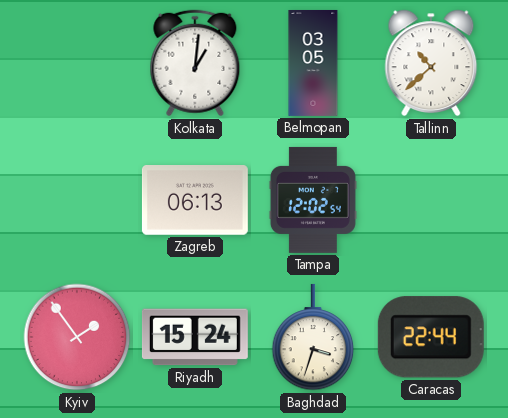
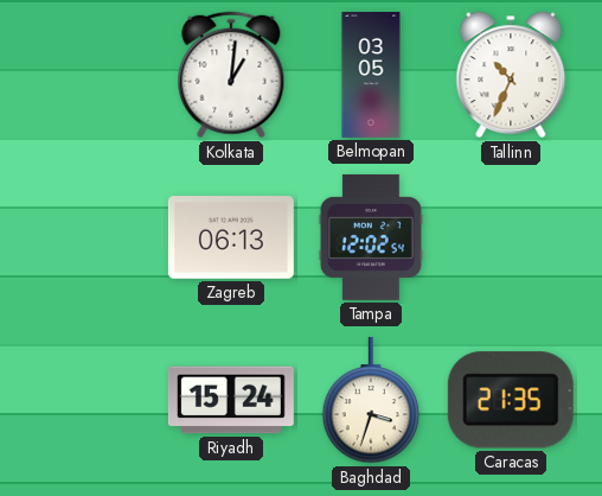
Tallinn: 10:38 -> 10:34
Kyiv: 1:54 -> none
Caracas: 22:44 -> 21:35
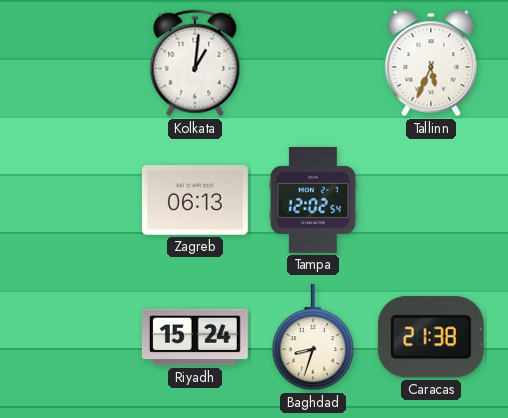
Belmopan: 03:05 -> none
Tallinn: 10:34 -> 5:34
Baghdad: 3:33 -> 8:33
Caracas: 21:35 -> 21:38
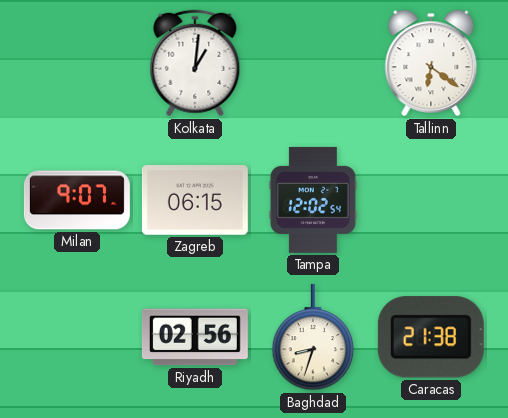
Tallinn: 5:34 -> 6:21
Milan: none -> 9:07
Zagreb: 06:13 -> 06:15
Riyadh: 15:24 -> 02:56
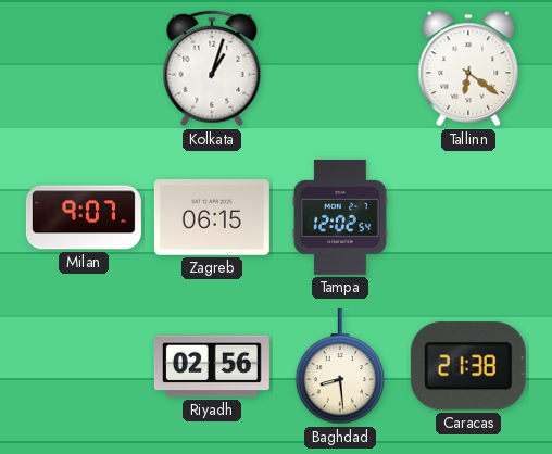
Kolkata: 1:01 -> 1:03
Baghdad: 8:33 -> 8:29
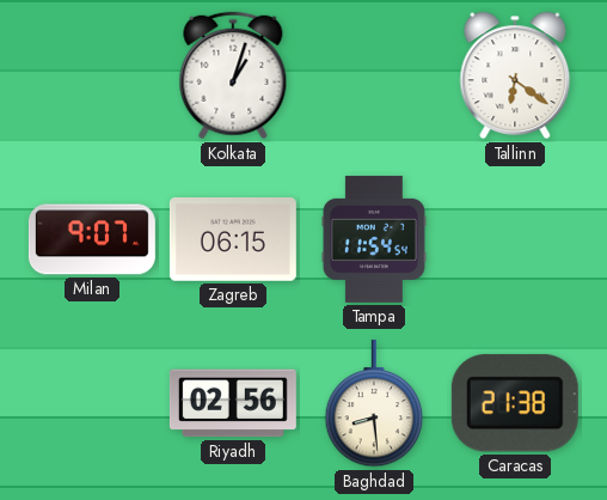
Tampa: 12:02 -> 11:54
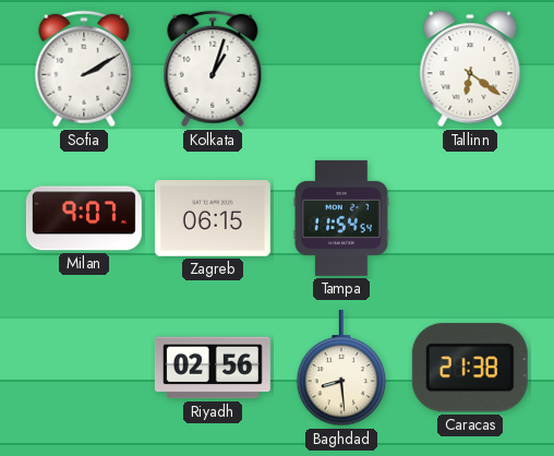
Sofia: none -> 2:10
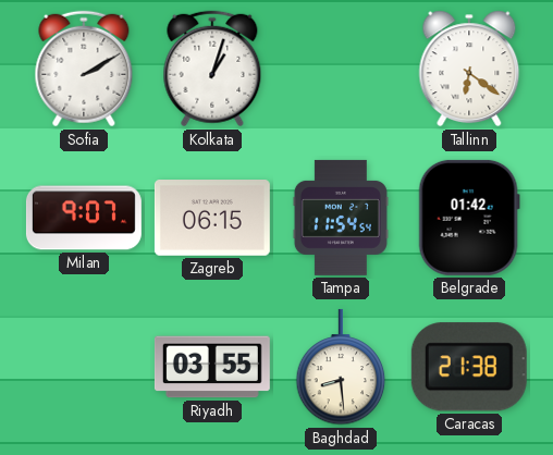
Belgrade: none -> 01:42
Riyadh: 02:56 -> 03:55
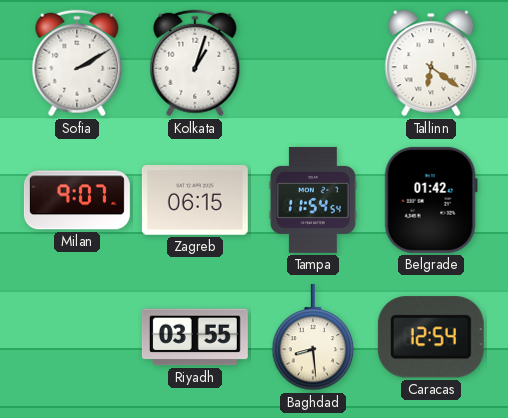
Caracas: 21:38 -> 12:54
